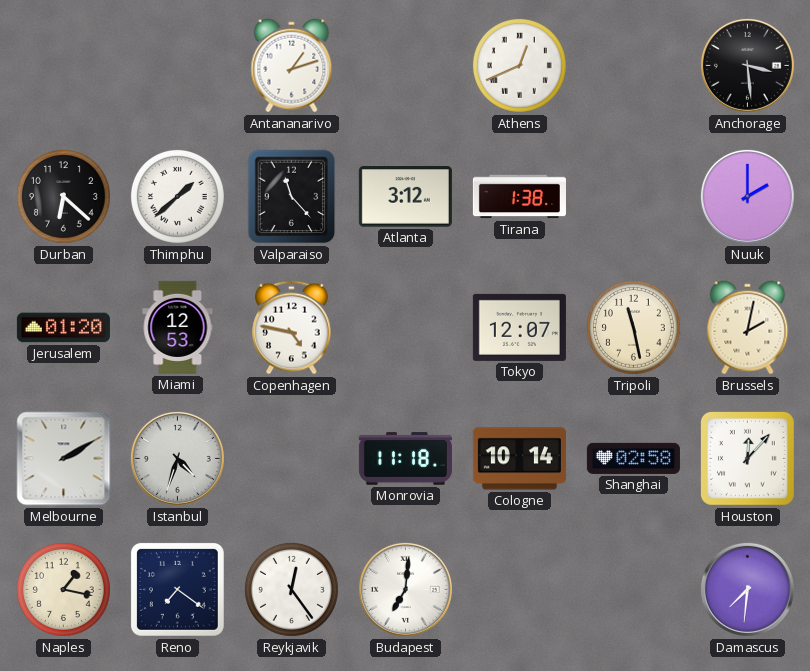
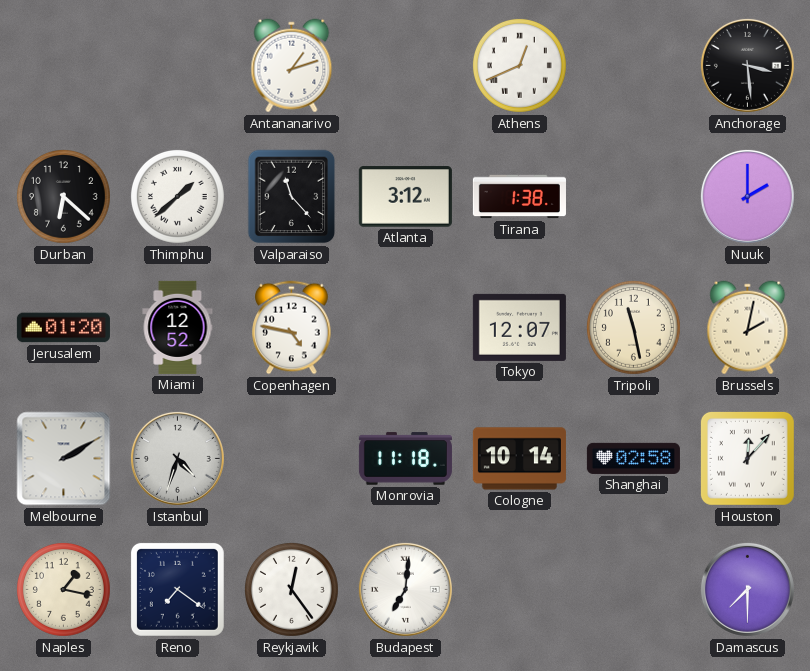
Miami: 12:53 -> 12:52
Damascus: 7:31 -> 7:30
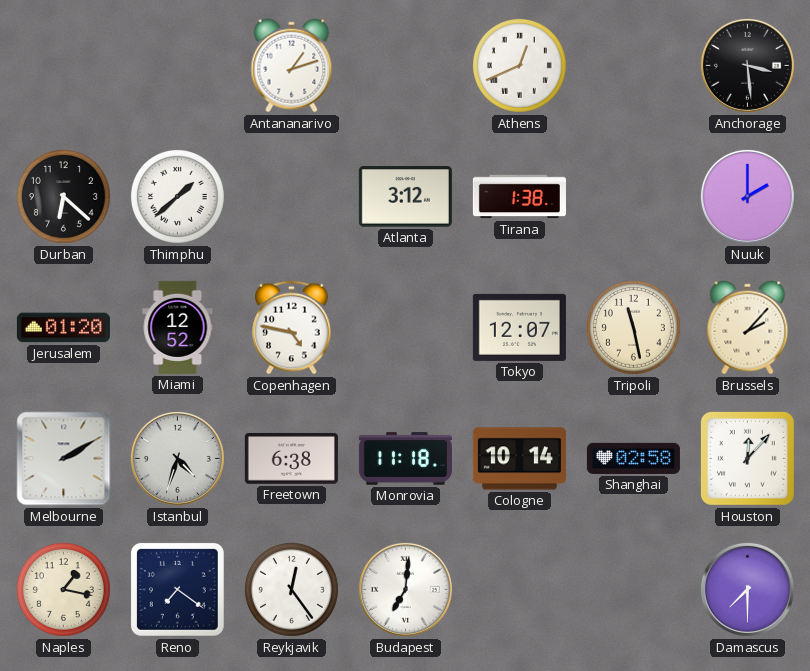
Valparaiso: 11:23 -> none
Brussels: 2:02 -> 2:07
Freetown: none -> 6:38
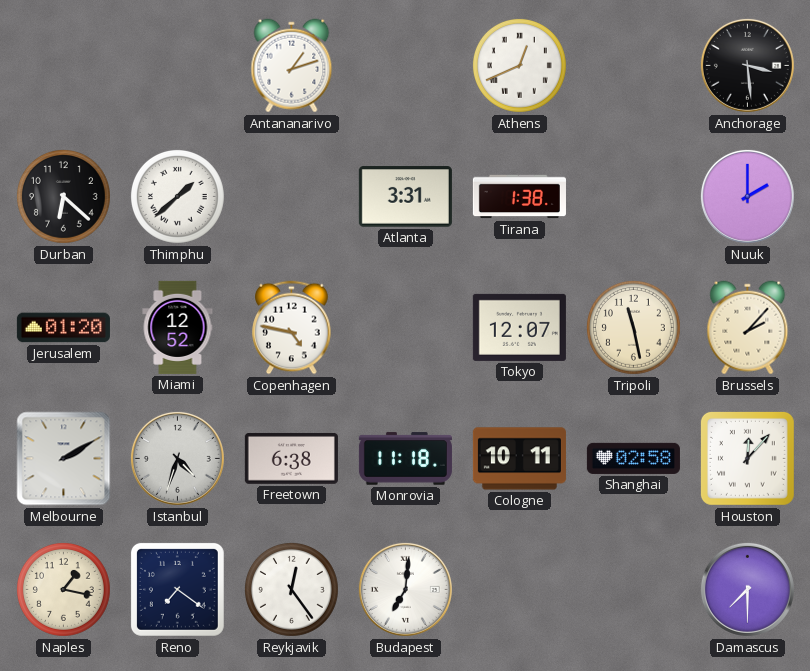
Atlanta: 3:12 -> 3:31
Cologne: 10:14 -> 10:11
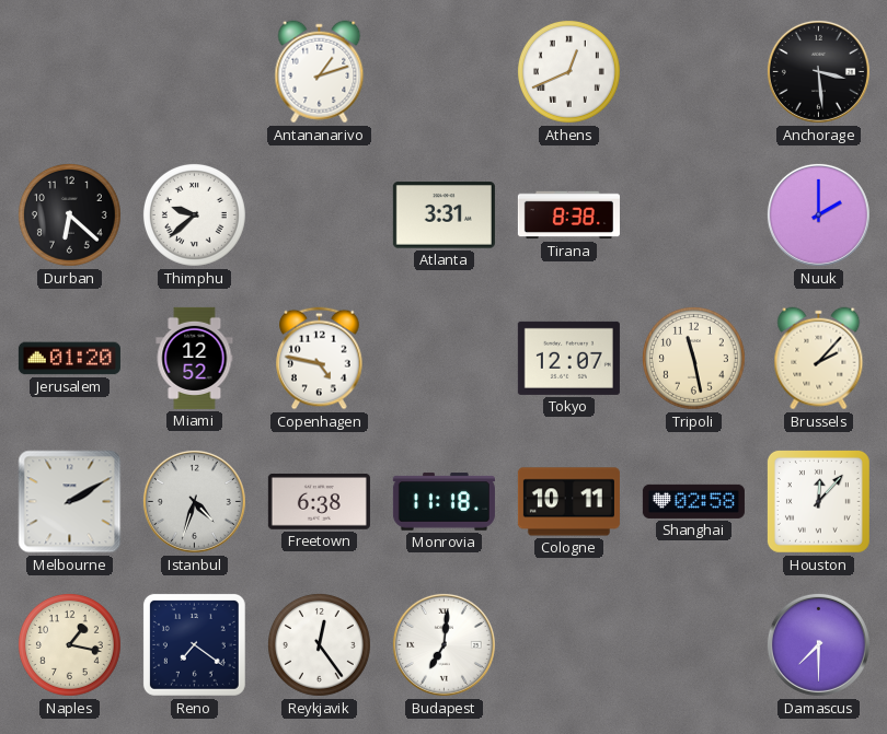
Thimphu: 1:38 -> 9:38
Tirana: 1:38 -> 8:38
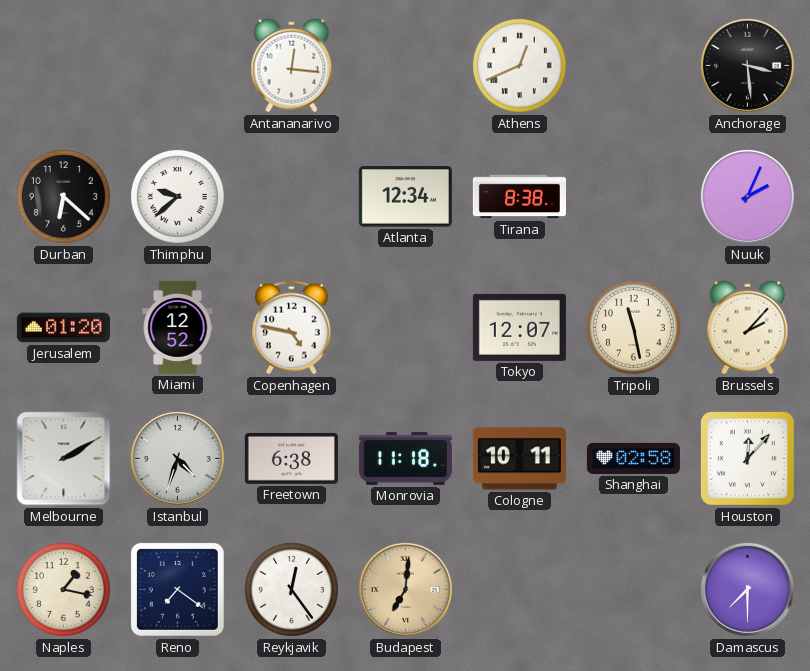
Antananarivo: 1:12 -> 12:16
Atlanta: 3:31 -> 12:34
Nuuk: 2:00 -> 2:04
Budapest dial: white -> champagne
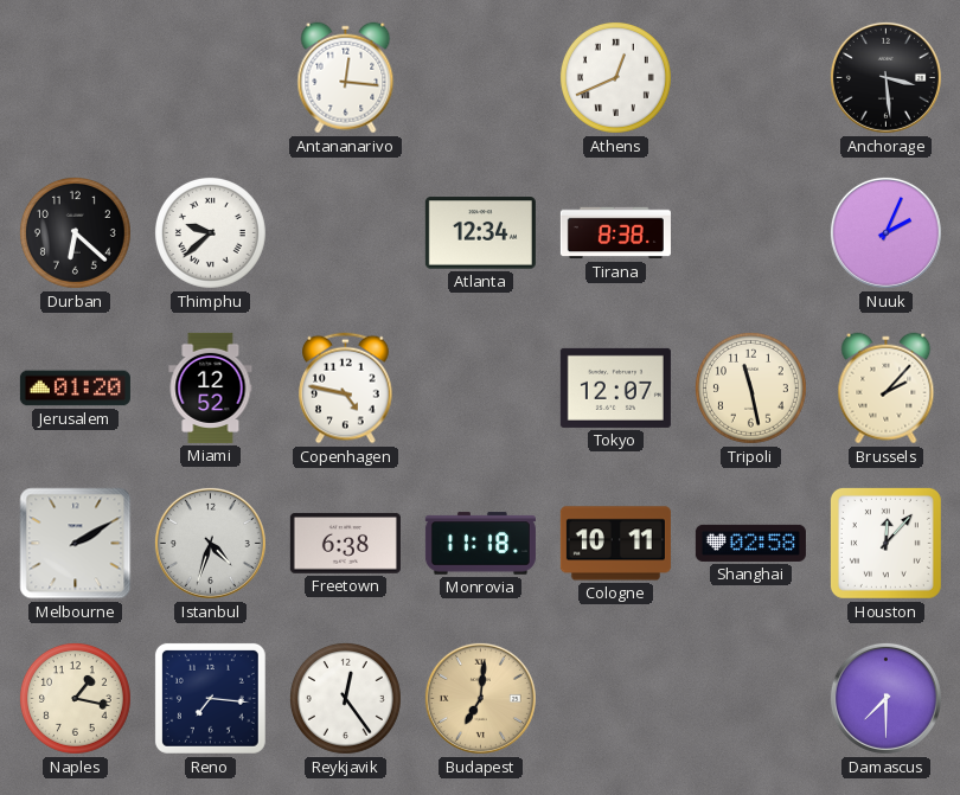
Reno: 7:21 -> 7:16
